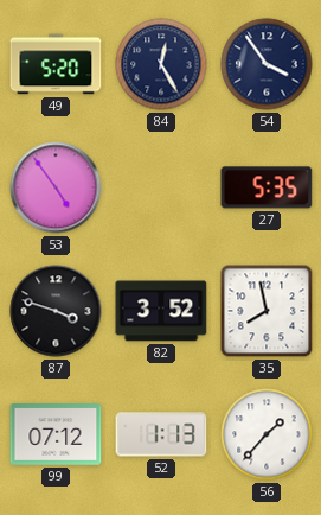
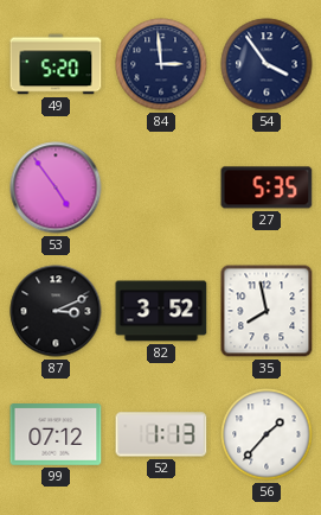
84: 12:25 -> 2:59
87: 3:48 -> 3:11
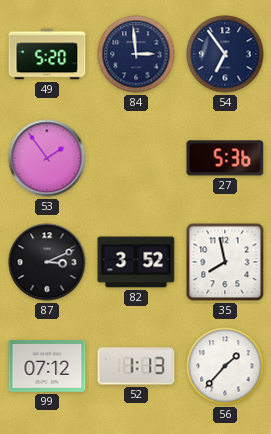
54: 3:54 -> 6:54
53: 4:54 -> 1:54
27: 5:35 -> 5:36
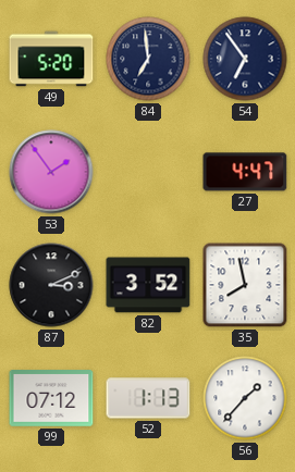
84: 2:59 -> 6:59
27: 5:36 -> 4:47
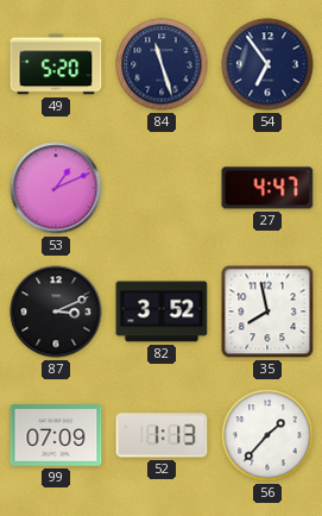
84: 6:59 -> 11:27
53: 1:54 -> 1:11
99: 07:12 -> 07:09
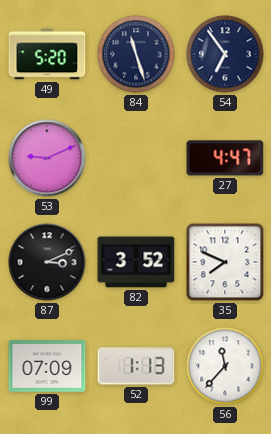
53: 1:11 -> 9:11
35: 7:58 -> 7:49
56: 1:37 -> 11:37
